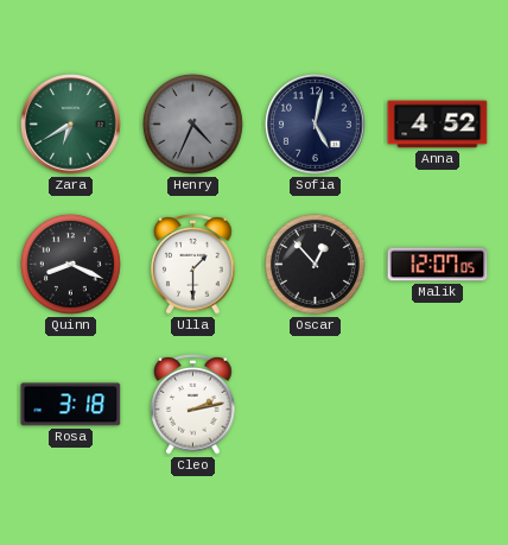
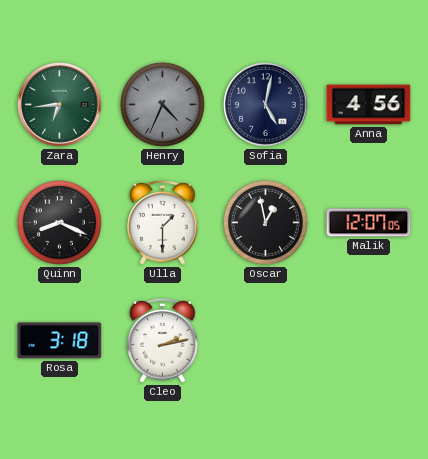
Zara: 6:40 -> 6:44
Anna: 4:52 -> 4:56
Oscar: 12:53 -> 12:58
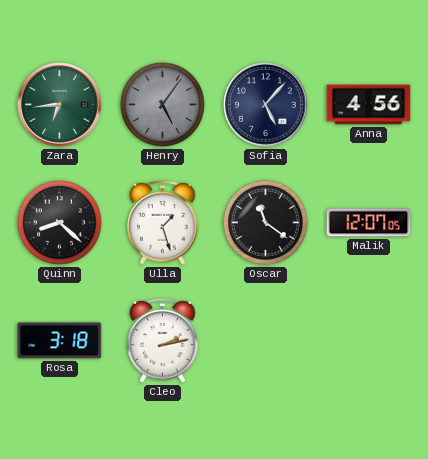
Henry: 4:34 -> 5:06
Sofia: 5:02 -> 5:07
Quinn: 8:19 -> 8:22
Ulla: 1:30 -> 1:27
Oscar: 12:58 -> 11:21
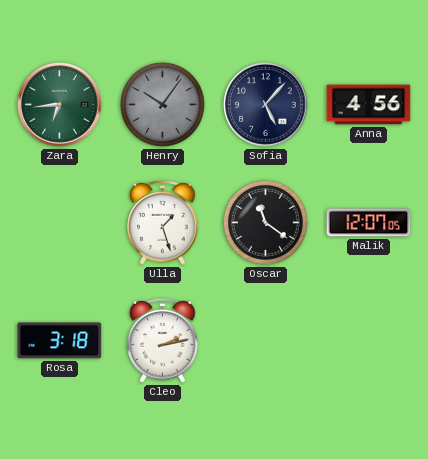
Henry: 5:06 -> 10:06
Quinn: 8:22 -> none
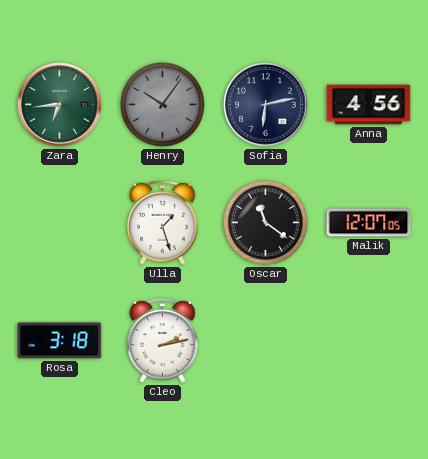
Sofia: 5:07 -> 6:13
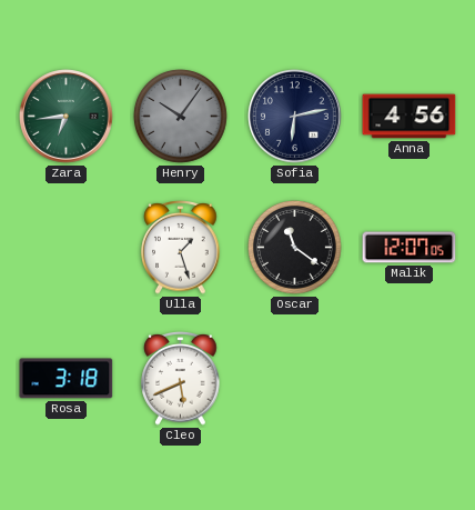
Cleo: 2:13 -> 5:41
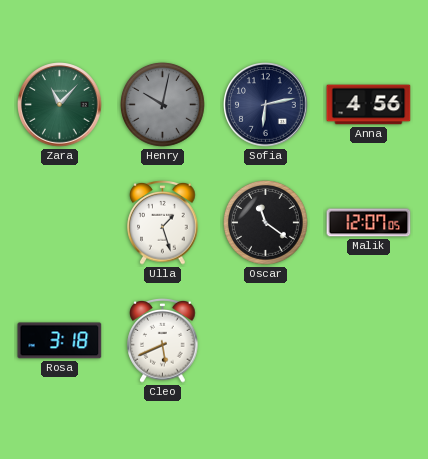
Zara: 6:44 -> 11:07
Henry: 10:06 -> 10:02
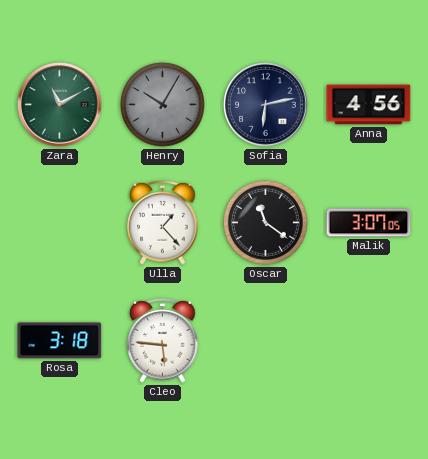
Zara: 11:07 -> 11:10
Henry: 10:02 -> 10:05
Ulla: 1:27 -> 1:23
Malik: 12:07 -> 3:07
Cleo: 5:41 -> 5:46
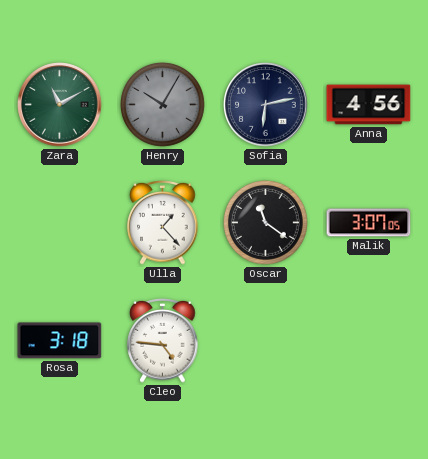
Cleo: 5:46 -> 4:46
